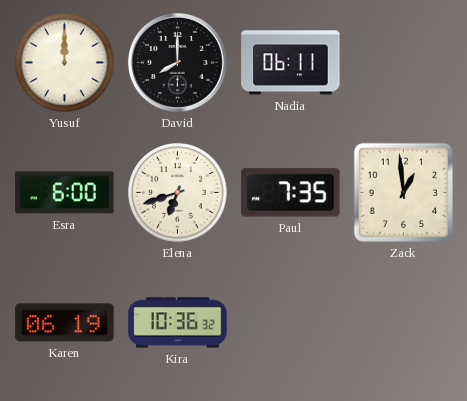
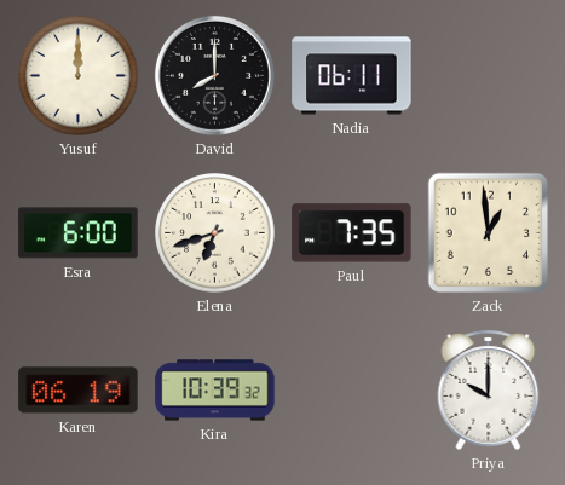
Kira: 10:36 -> 10:39
Priya: none -> 10:00
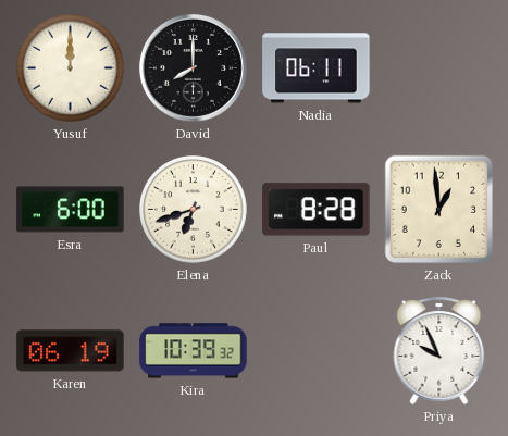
Paul: 7:35 -> 8:28
Priya: 10:00 -> 9:56
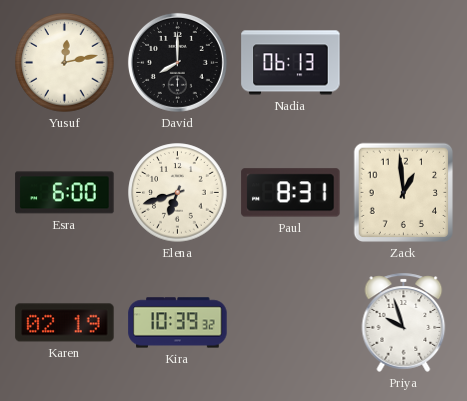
Yusuf: 12:00 -> 12:13
Nadia: 06:11 -> 06:13
Paul: 8:28 -> 8:31
Karen: 06:19 -> 02:19
Priya: 9:56 -> 9:57
